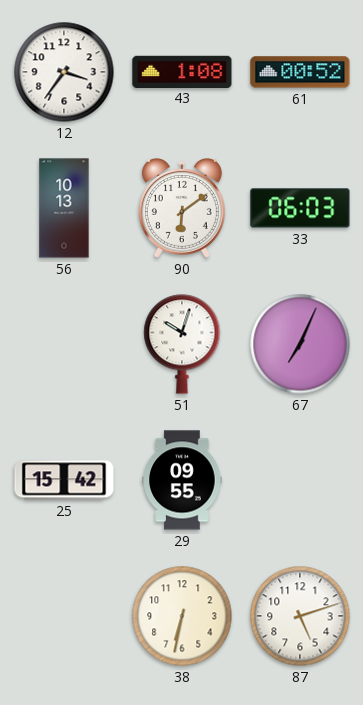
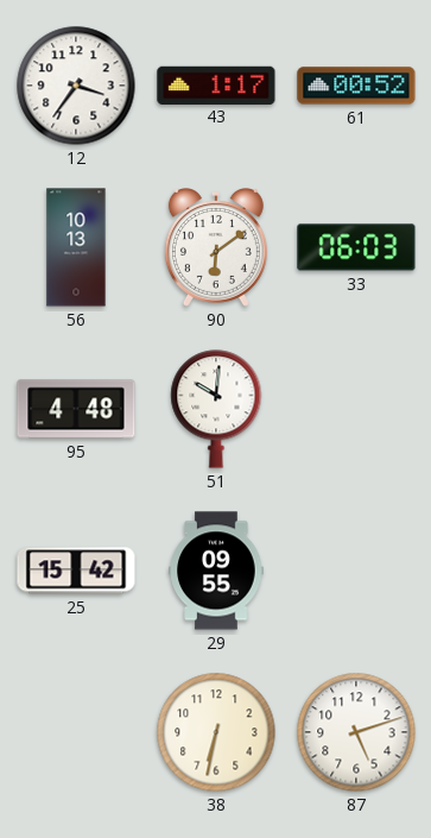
43: 1:08 -> 1:17
95: none -> 4:48
51: 10:03 -> 10:01
67: 7:04 -> none
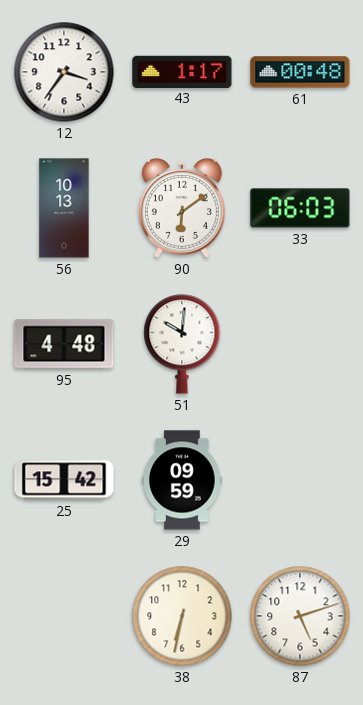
61: 00:52 -> 00:48
29: 09:55 -> 09:59
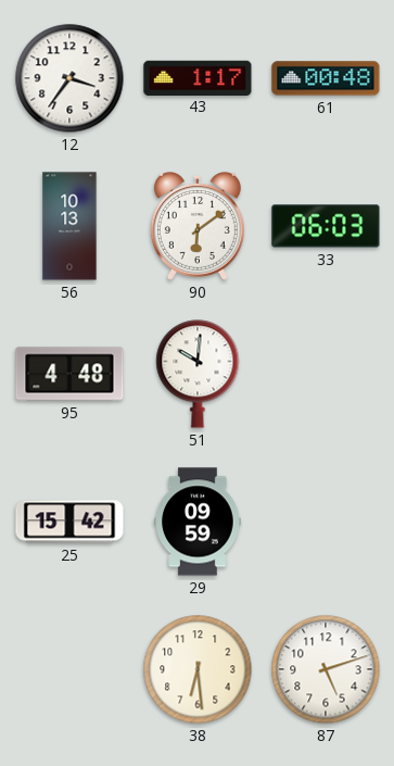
38: 6:32 -> 6:29
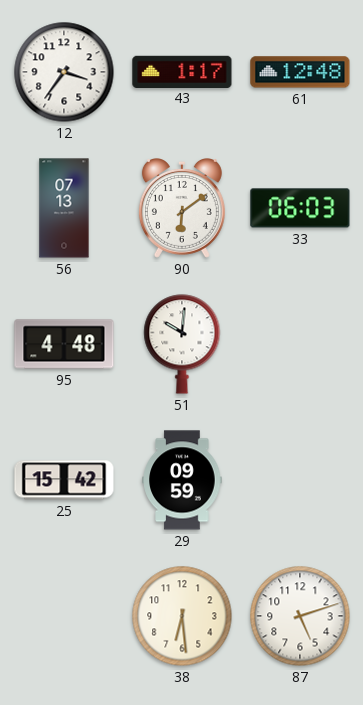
61: 00:48 -> 12:48
56: 10:13 -> 07:13
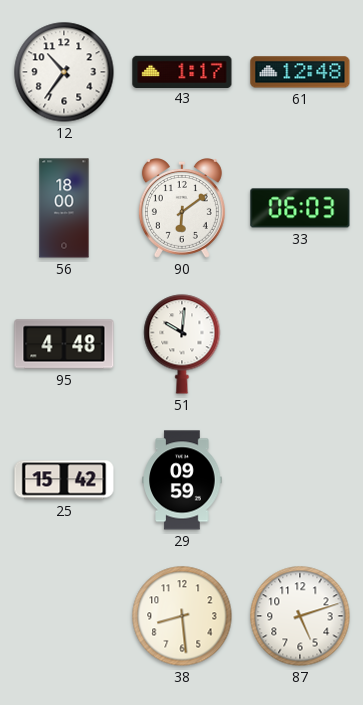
12: 3:36 -> 10:36
56: 07:13 -> 18:00
38: 6:29 -> 8:29
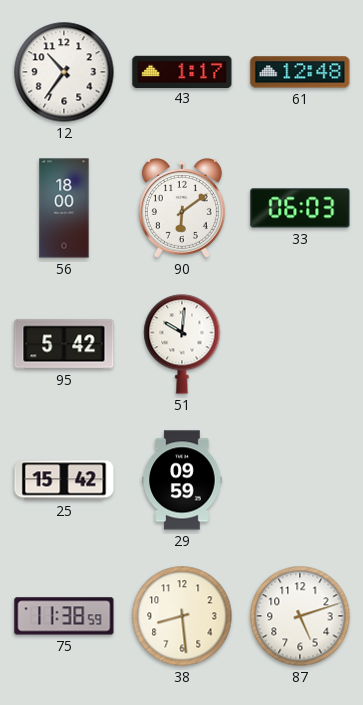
95: 4:48 -> 5:42
75: none -> 11:38
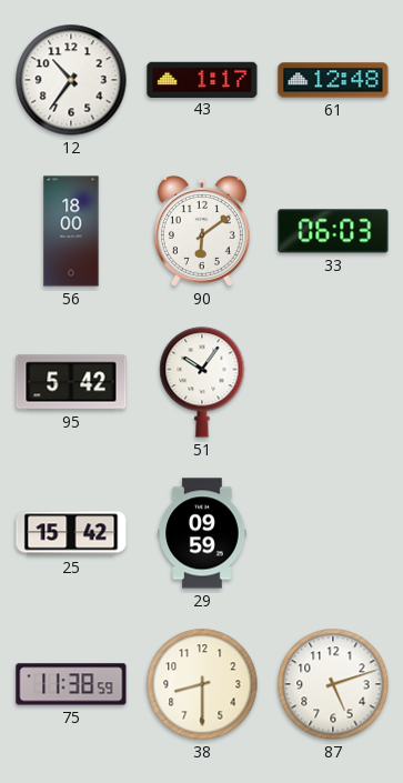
51: 10:01 -> 10:06
38: 8:29 -> 8:30
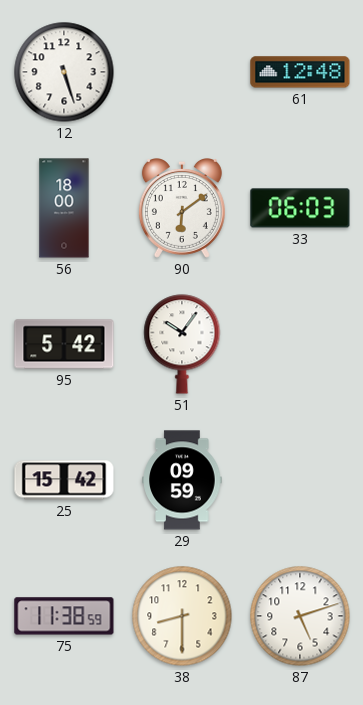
12: 10:36 -> 5:27
43: 1:17 -> none
